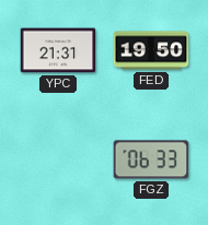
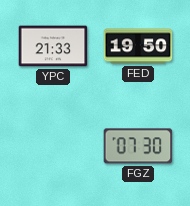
YPC: 21:31 -> 21:33
FGZ: 06:33 -> 07:30
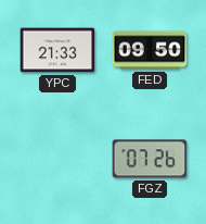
FED: 19:50 -> 09:50
FGZ: 07:30 -> 07:26
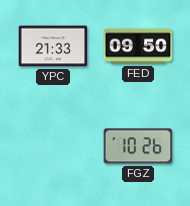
FGZ: 07:26 -> 10:26
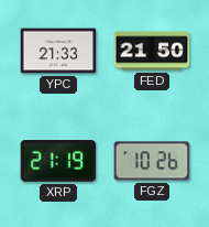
FED: 09:50 -> 21:50
XRP: none -> 21:19
